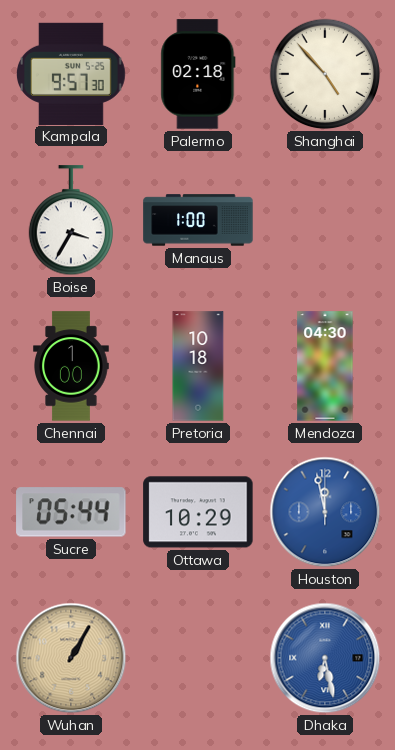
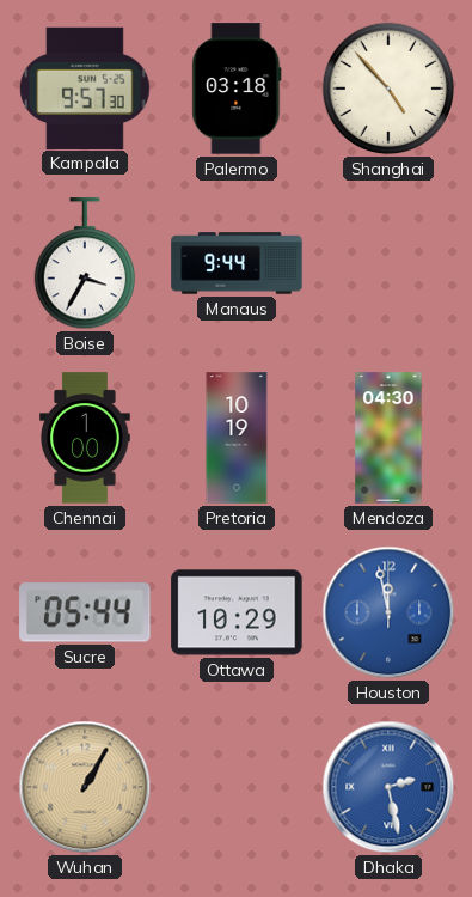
Palermo: 02:18 -> 03:18
Manaus: 1:00 -> 9:44
Pretoria: 10:18 -> 10:19
Dhaka: 6:28 -> 2:28
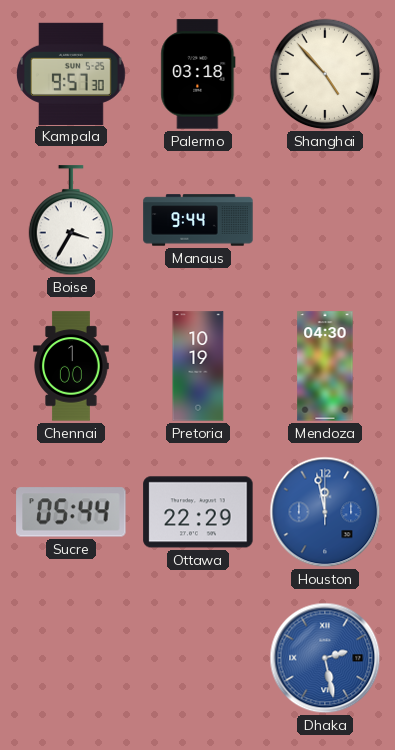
Ottawa: 10:29 -> 22:29
Wuhan: 1:05 -> none
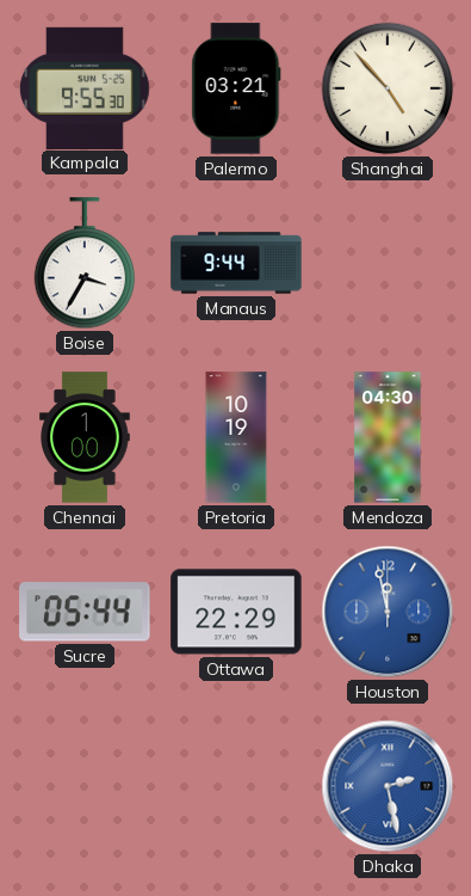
Kampala: 9:57 -> 9:55
Palermo: 03:18 -> 03:21
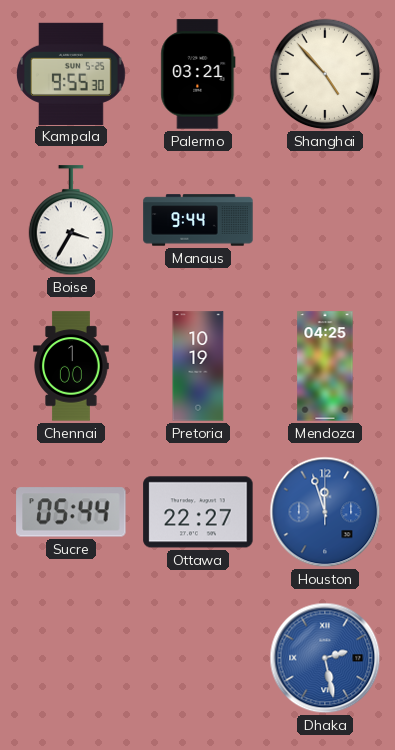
Mendoza: 04:30 -> 04:25
Ottawa: 22:29 -> 22:27
Houston: 11:58 -> 11:57
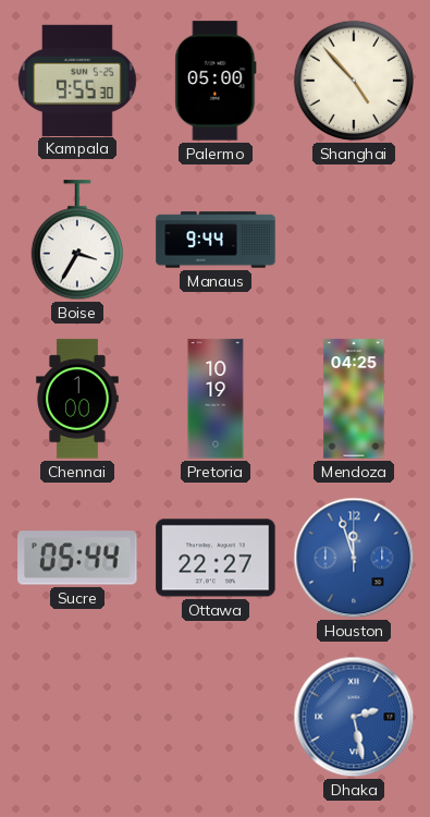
Palermo: 03:21 -> 05:00
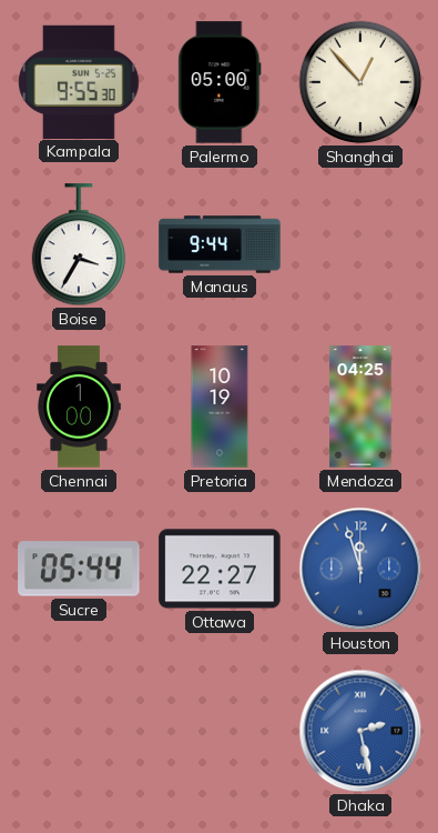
Shanghai: 4:53 -> 12:53
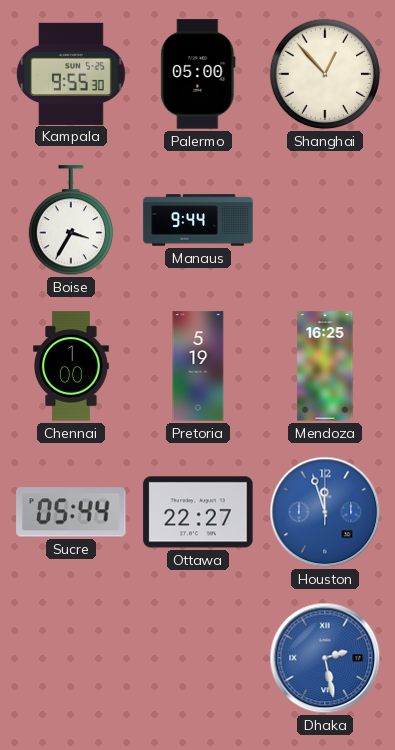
Pretoria: 10:19 -> 5:19
Mendoza: 04:25 -> 16:25
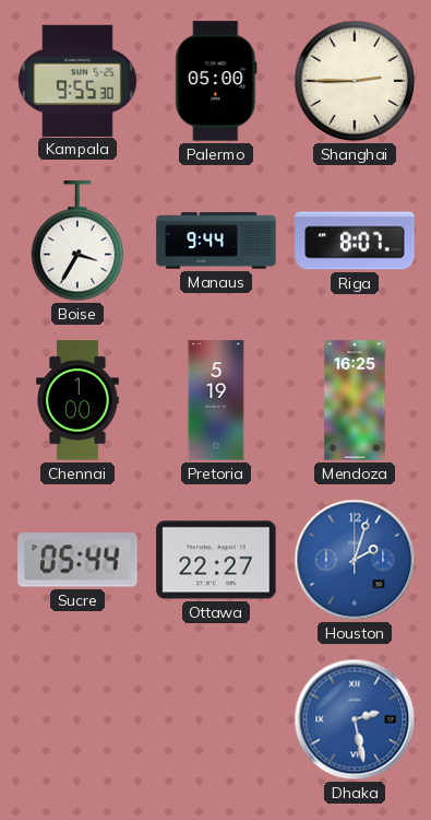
Shanghai: 12:53 -> 2:45
Riga: none -> 8:07
Houston: 11:57 -> 2:03
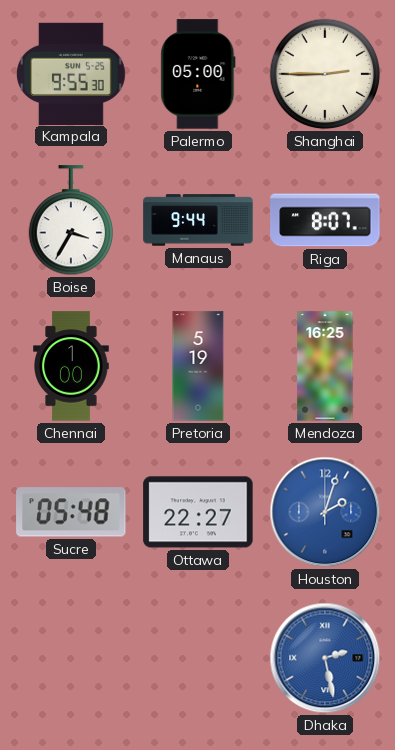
Sucre: 05:44 -> 05:48
